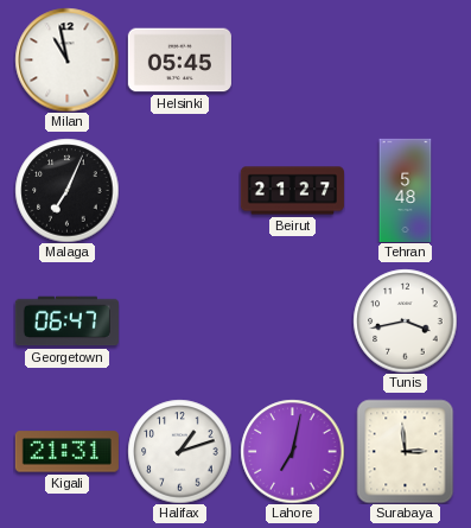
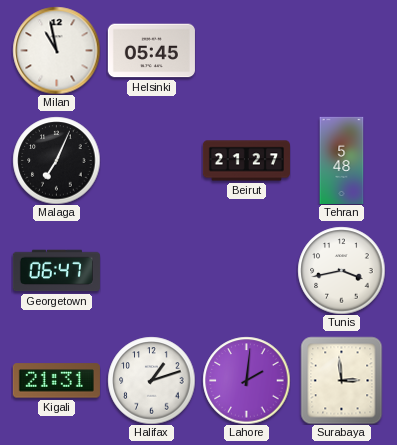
Lahore: 7:02 -> 2:01
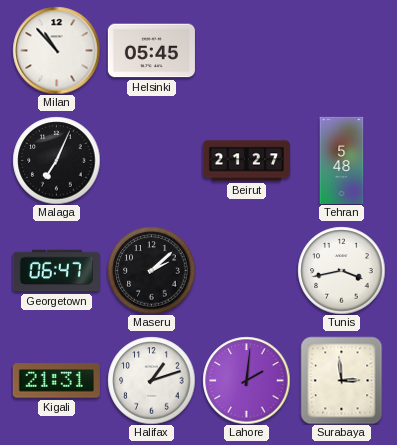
Milan: 10:58 -> 10:53
Maseru: none -> 2:08
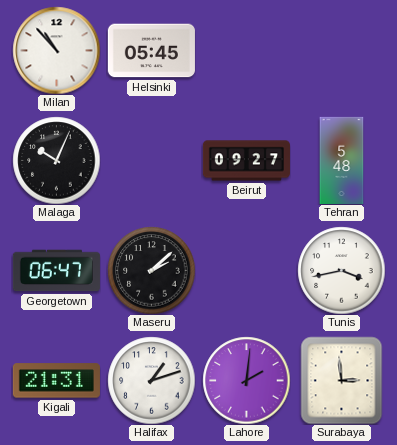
Malaga: 7:04 -> 10:04
Beirut: 21:27 -> 09:27
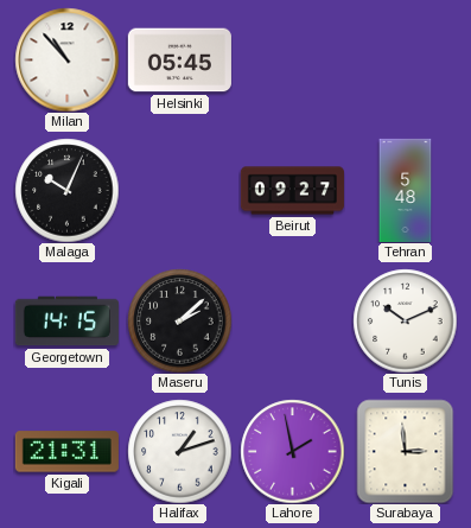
Georgetown: 06:47 -> 14:15
Tunis: 3:43 -> 10:11
Lahore: 2:01 -> 1:58
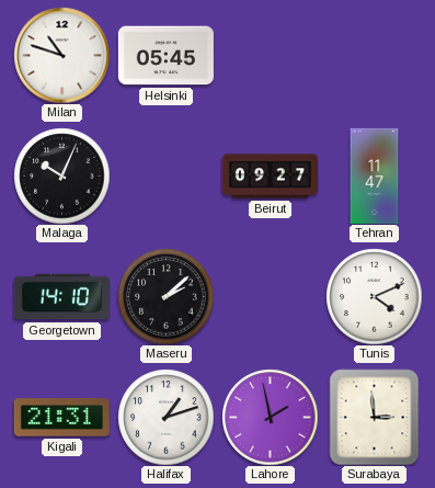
Milan: 10:53 -> 10:48
Tehran: 5:48 -> 11:47
Georgetown: 14:15 -> 14:10
Tunis: 10:11 -> 4:11
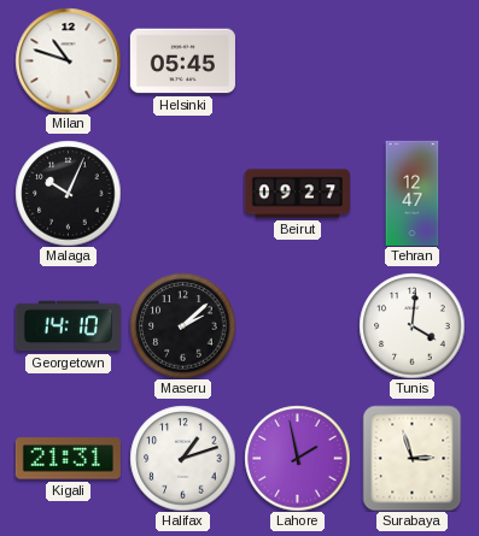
Tehran: 11:47 -> 12:47
Tunis: 4:11 -> 4:01
Surabaya: 2:59 -> 2:57
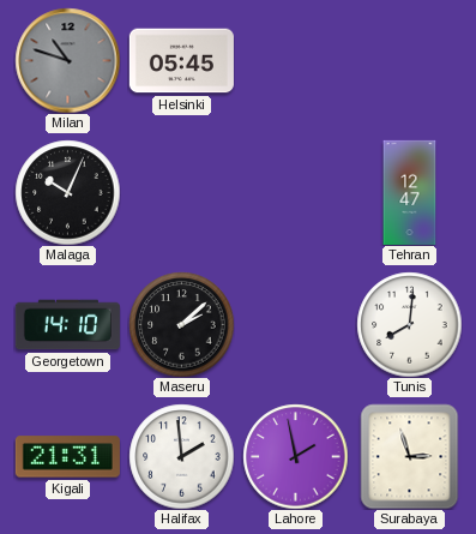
Milan dial: white -> grey
Beirut: 09:27 -> none
Tunis: 4:01 -> 8:01
Halifax: 1:12 -> 1:59
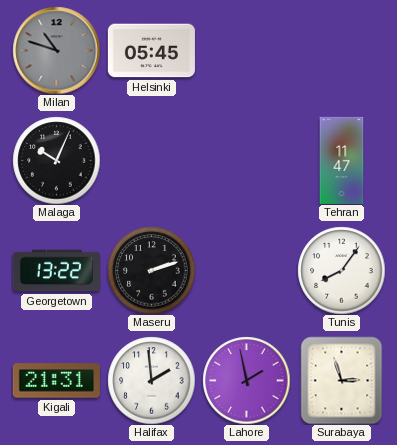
Tehran: 12:47 -> 11:47
Georgetown: 14:10 -> 13:22
Maseru: 2:08 -> 2:12
Tunis: 8:01 -> 8:06
